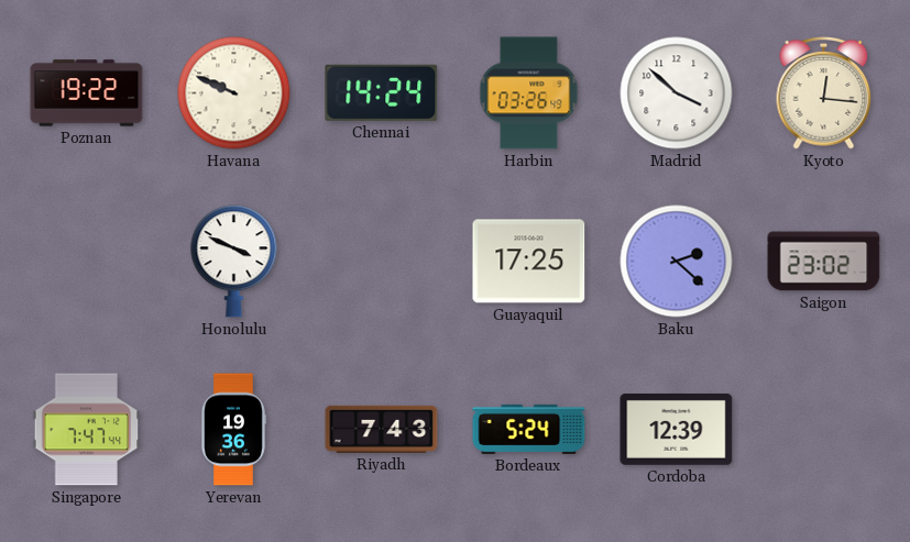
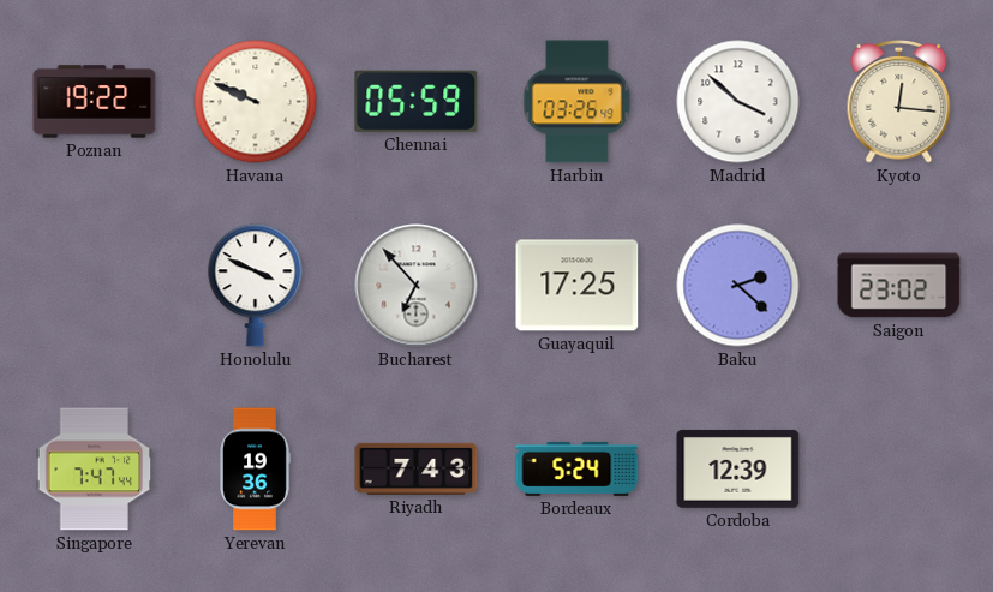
Chennai: 14:24 -> 05:59
Bucharest: none -> 6:53
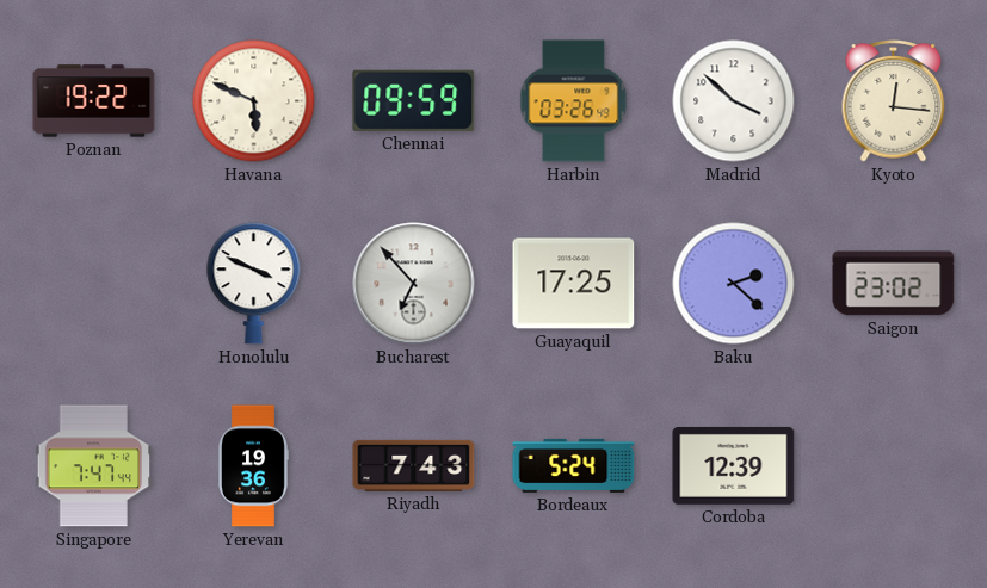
Havana: 9:49 -> 5:49
Chennai: 05:59 -> 09:59
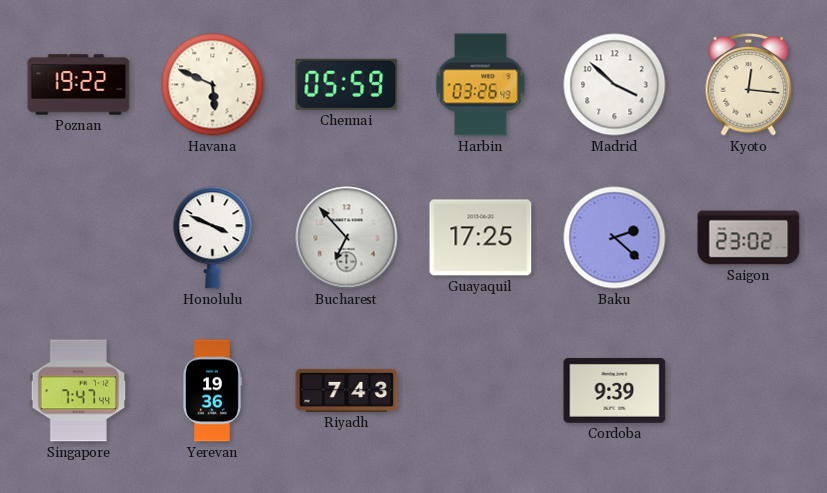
Chennai: 09:59 -> 05:59
Bordeaux: 5:24 -> none
Cordoba: 12:39 -> 9:39
